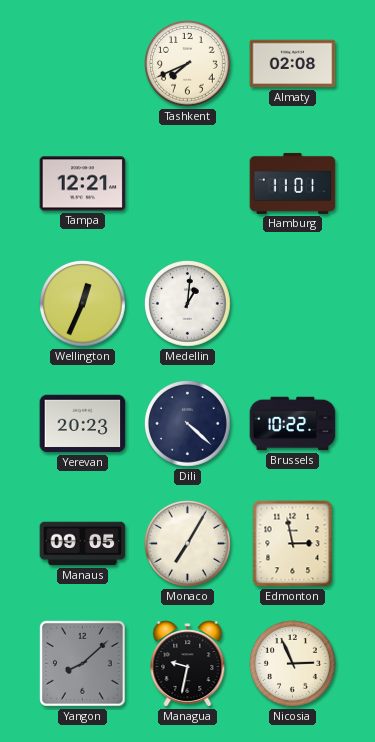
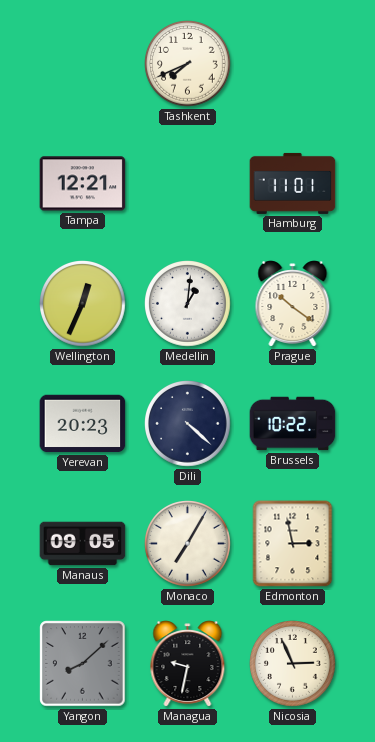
Almaty: 02:08 -> none
Prague: none -> 10:21
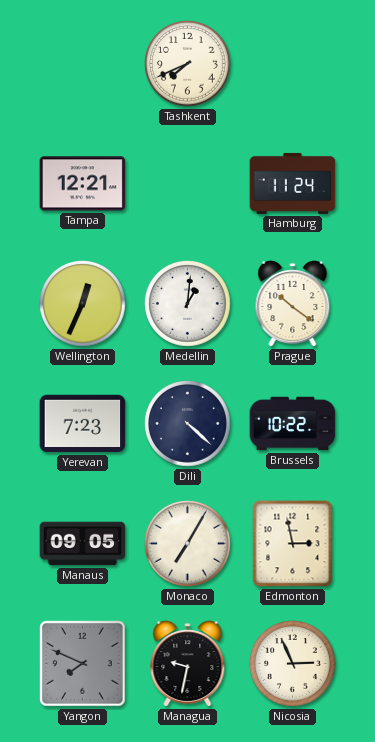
Hamburg: 11:01 -> 11:24
Yerevan: 20:23 -> 7:23
Yangon: 8:08 -> 7:49
